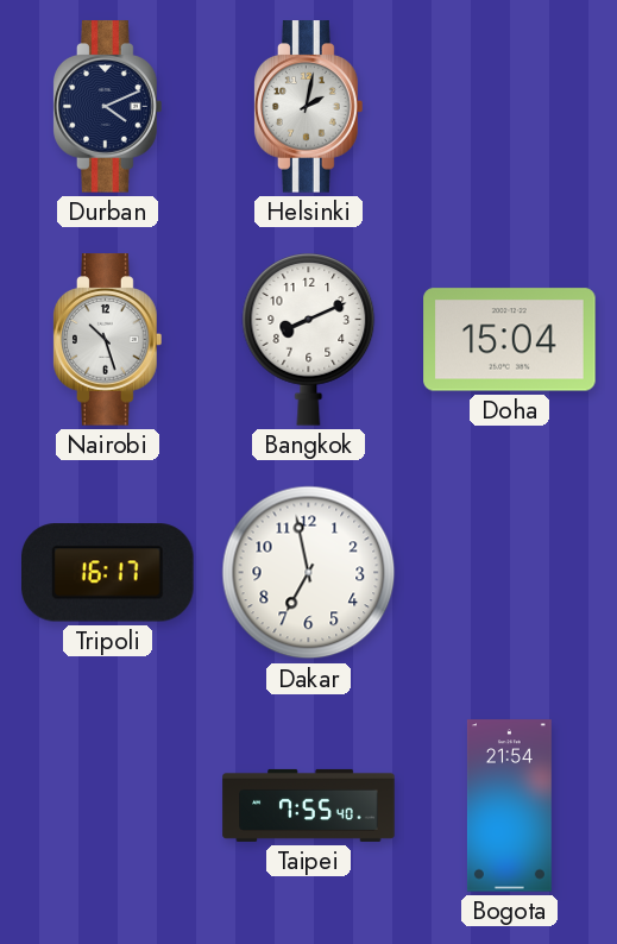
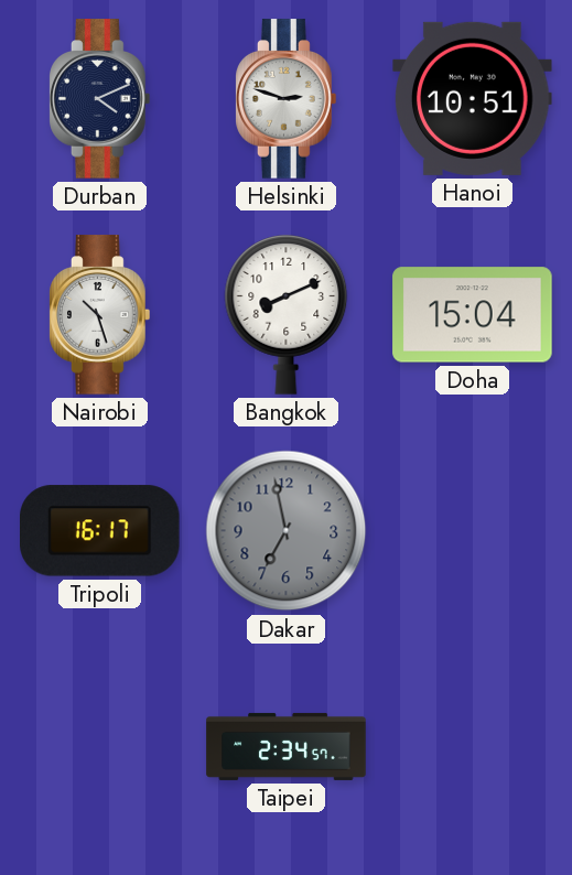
Helsinki: 2:02 -> 2:48
Hanoi: none -> 10:51
Dakar dial: white -> grey
Taipei: 7:55 -> 2:34
Bogota: 21:54 -> none
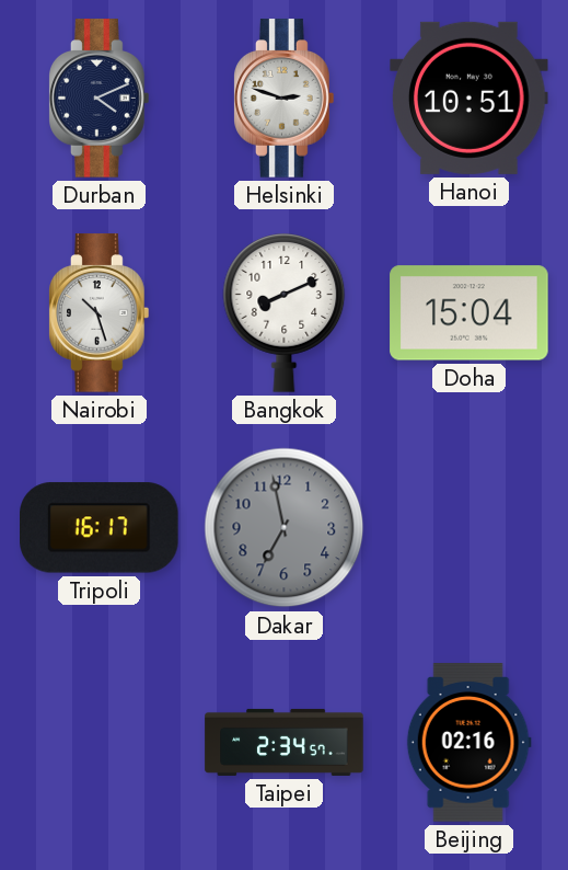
Beijing: none -> 02:16
